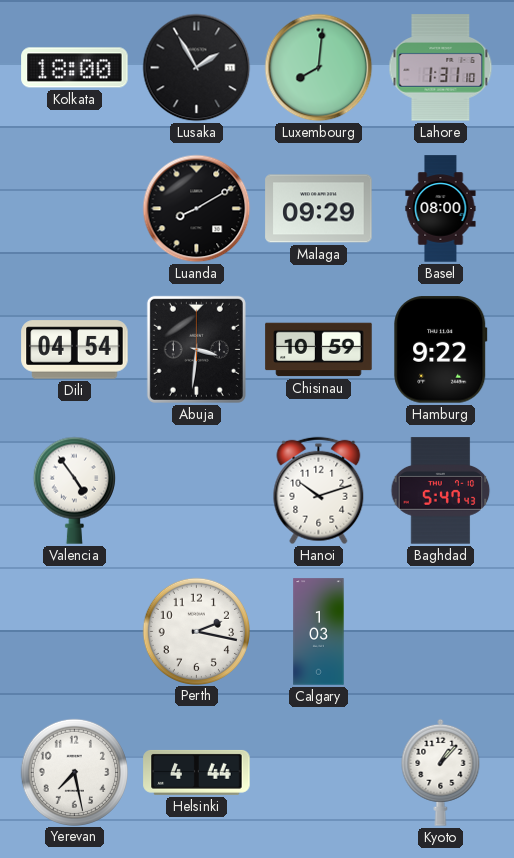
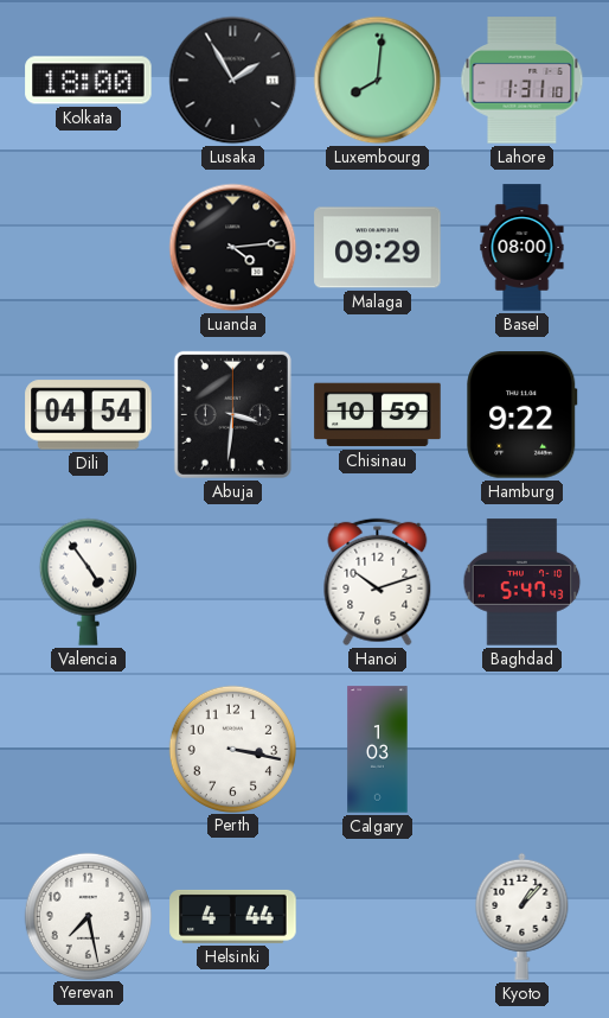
Luanda: 8:10 -> 4:14
Perth: 2:17 -> 3:17
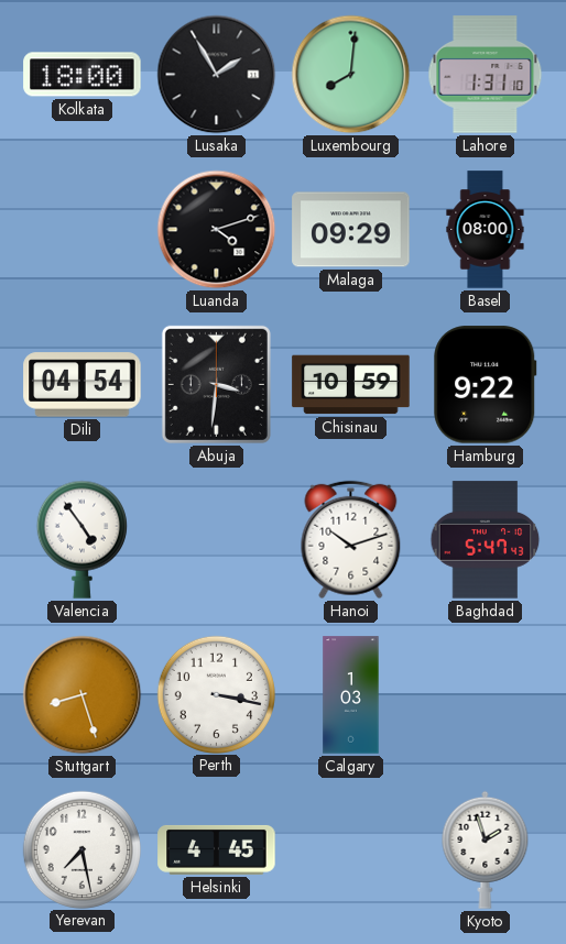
Luanda: 4:14 -> 4:12
Stuttgart: none -> 8:27
Helsinki: 4:44 -> 4:45
Kyoto: 1:07 -> 1:57
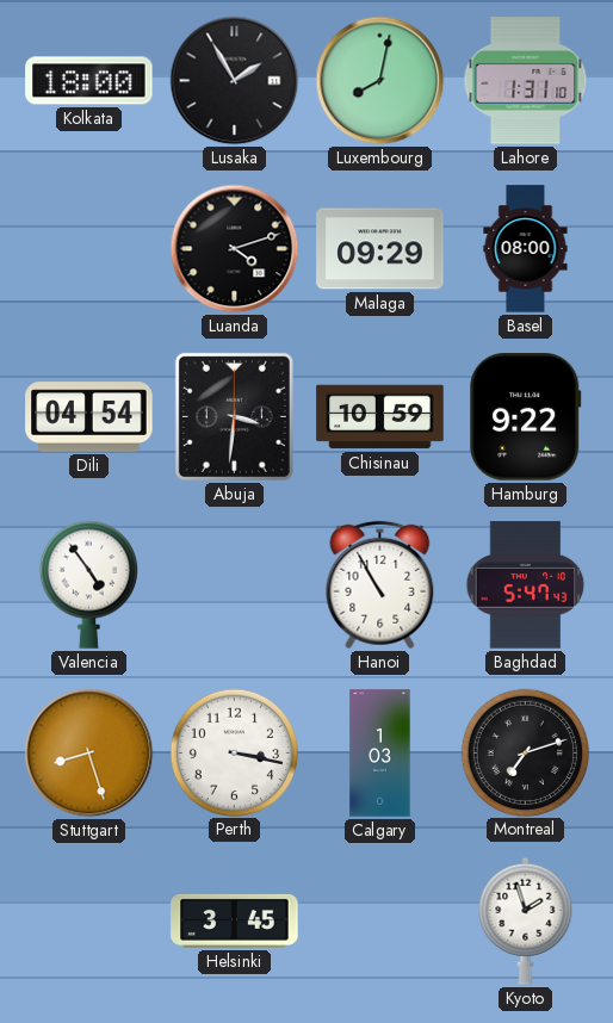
Luxembourg: 8:01 -> 8:02
Hanoi: 10:12 -> 10:55
Montreal: none -> 7:12
Yerevan: 7:28 -> none
Helsinki: 4:45 -> 3:45
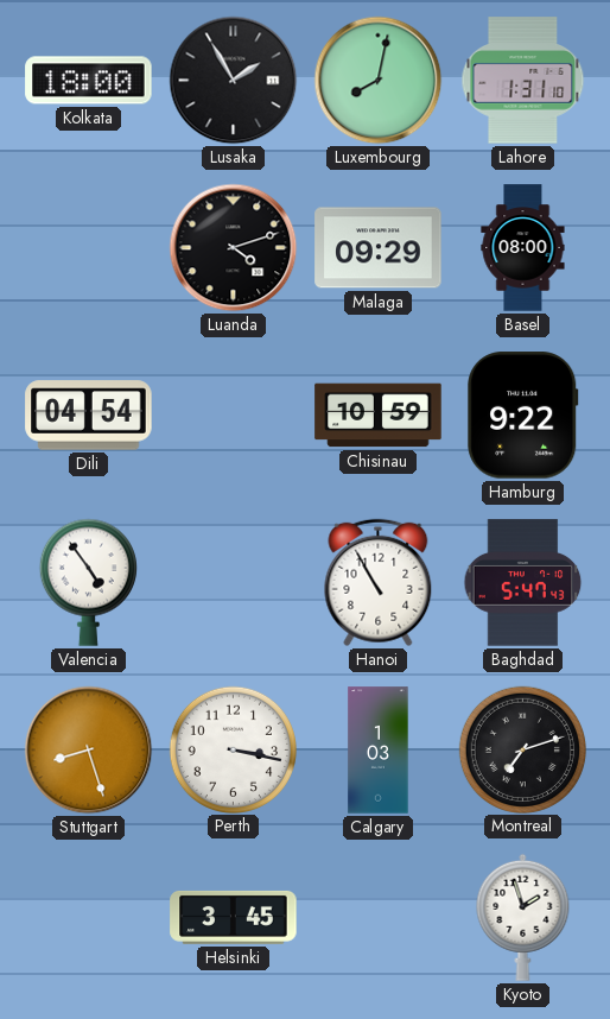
Abuja: 3:31 -> none
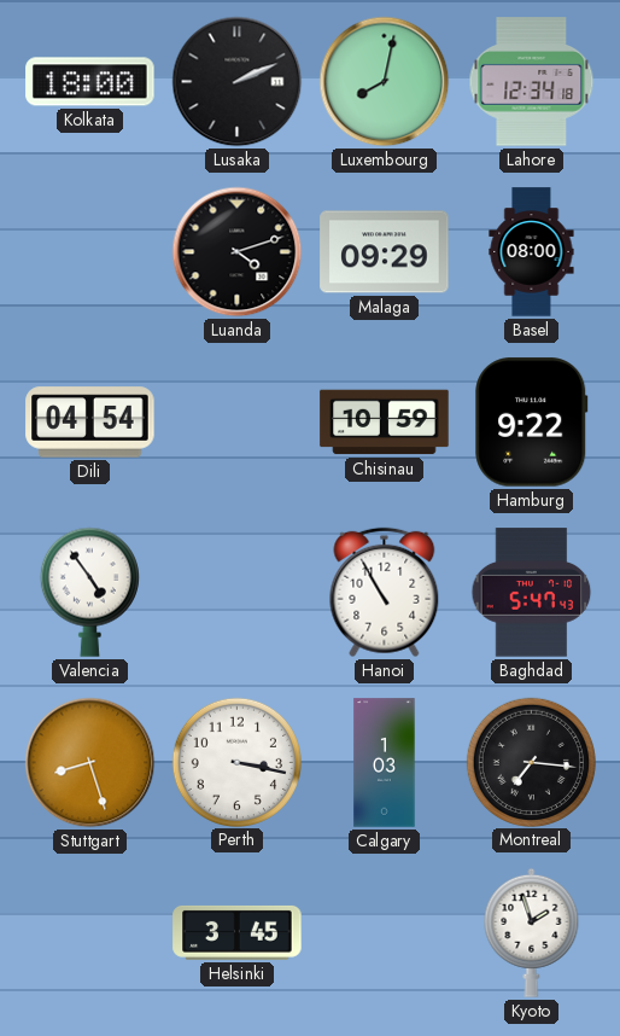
Lusaka: 1:55 -> 2:11
Lahore: 1:31 -> 12:34
Montreal: 7:12 -> 7:16
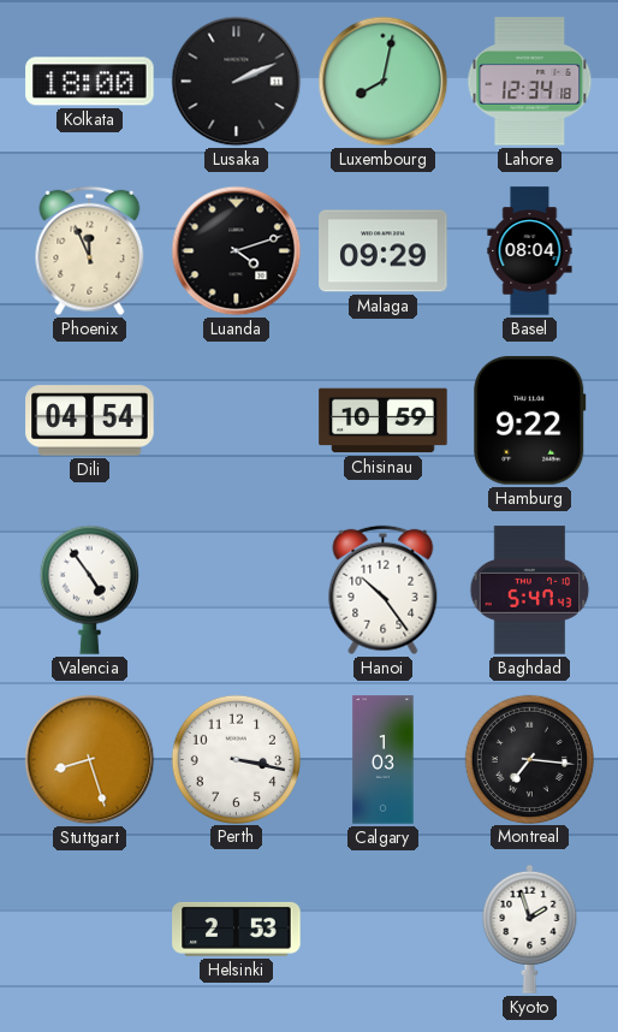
Phoenix: none -> 11:56
Basel: 08:00 -> 08:04
Hanoi: 10:55 -> 10:24
Helsinki: 3:45 -> 2:53
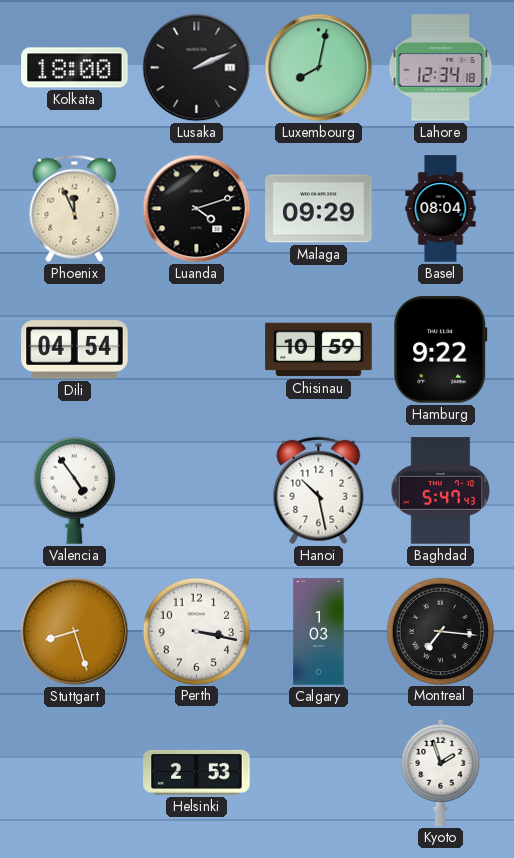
Hanoi: 10:24 -> 10:28
